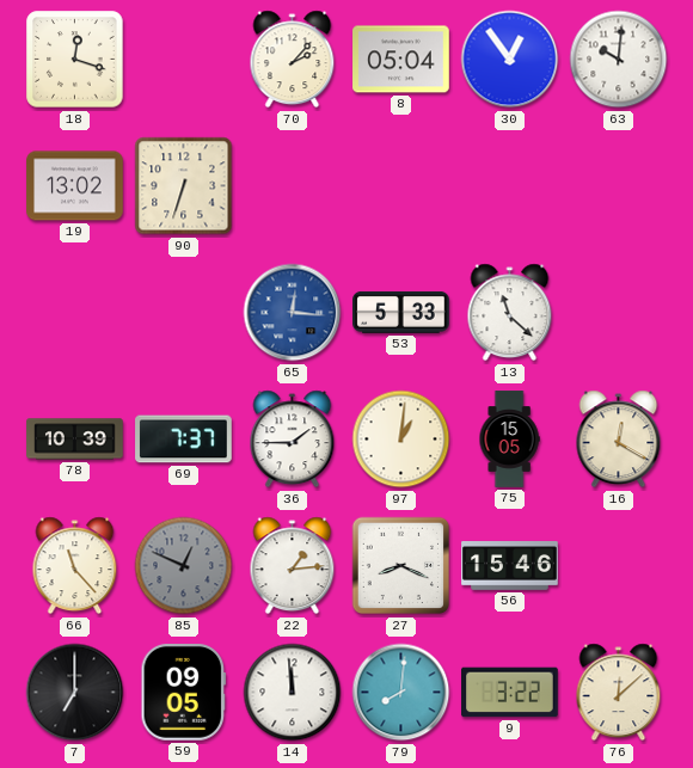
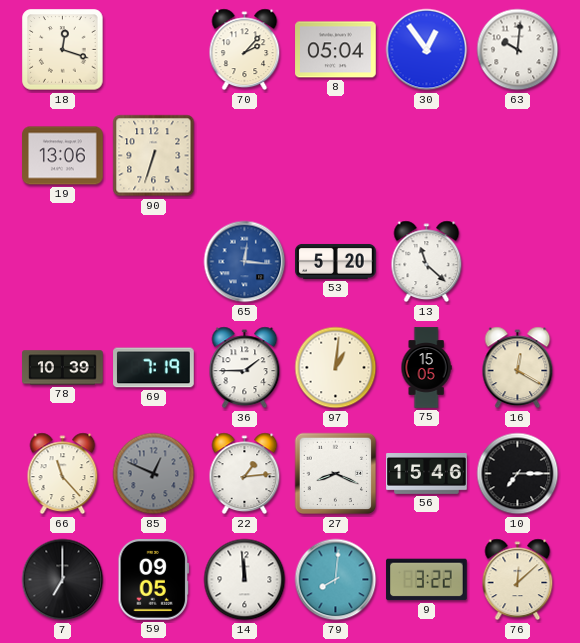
19: 13:02 -> 13:06
53: 5:33 -> 5:20
69: 7:37 -> 7:19
10: none -> 7:15
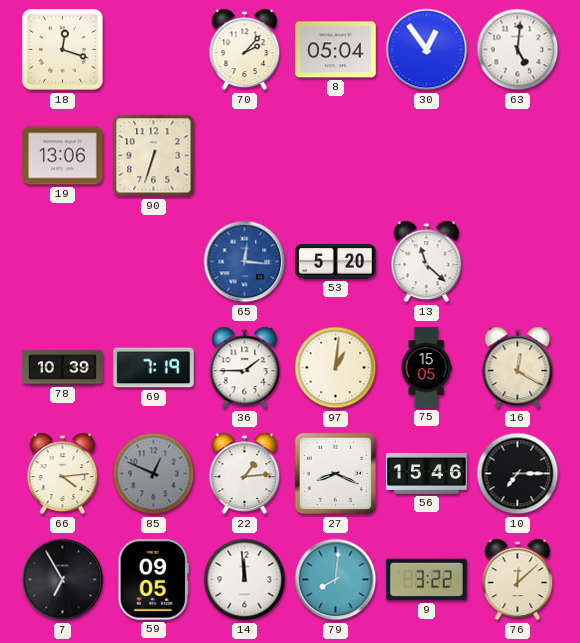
63: 10:01 -> 5:01
66: 11:23 -> 4:14
7: 7:00 -> 6:55
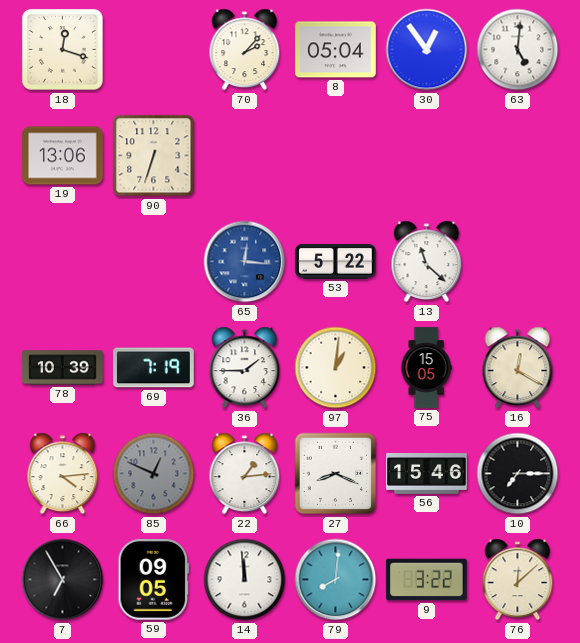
53: 5:20 -> 5:22
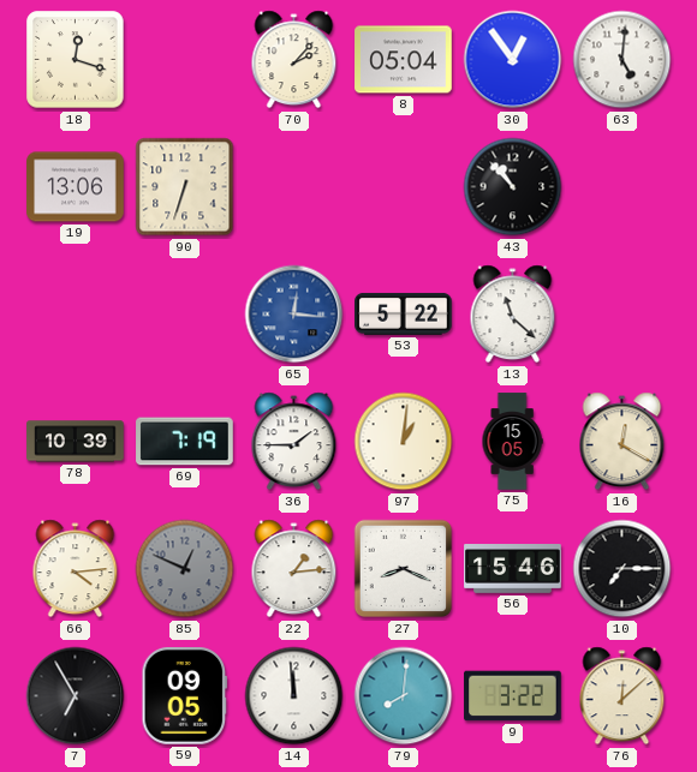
43: none -> 10:53
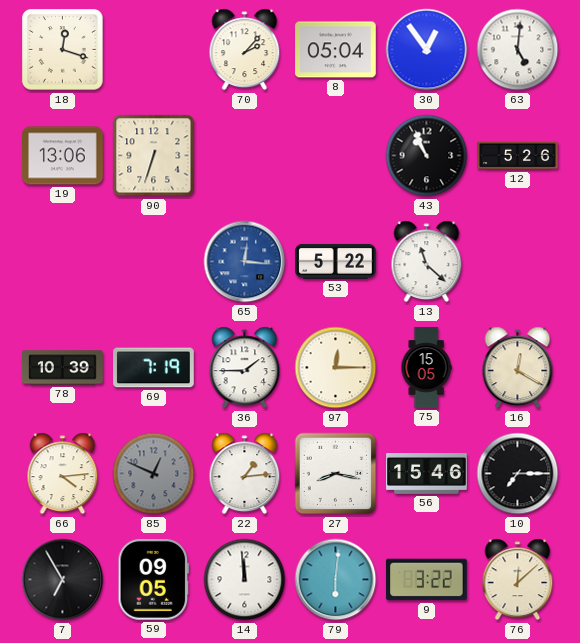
43: 10:53 -> 10:56
12: none -> 5:26
97: 1:01 -> 12:15
27: 8:19 -> 8:17
79: 8:01 -> 6:01
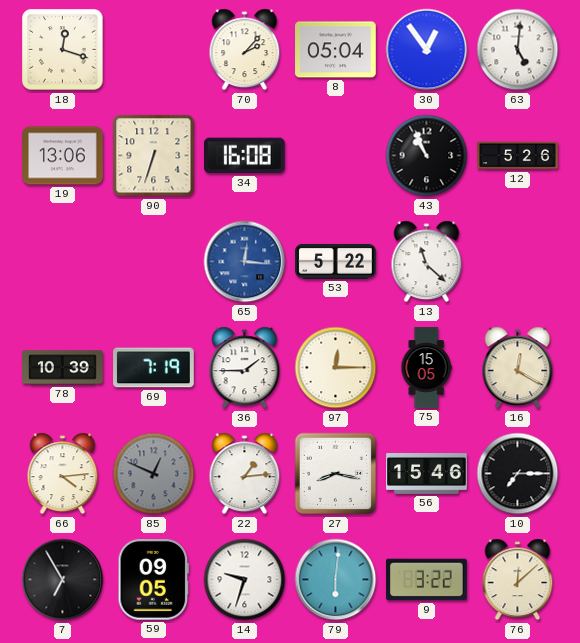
34: none -> 16:08
14: 11:59 -> 9:33
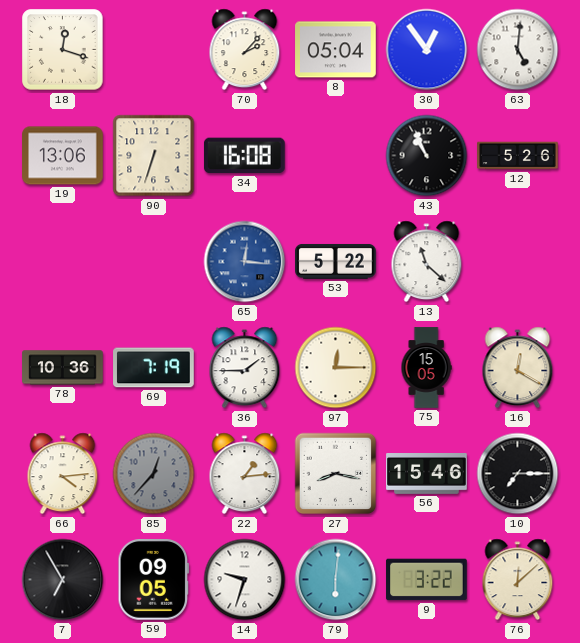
78: 10:39 -> 10:36
85: 12:49 -> 12:37
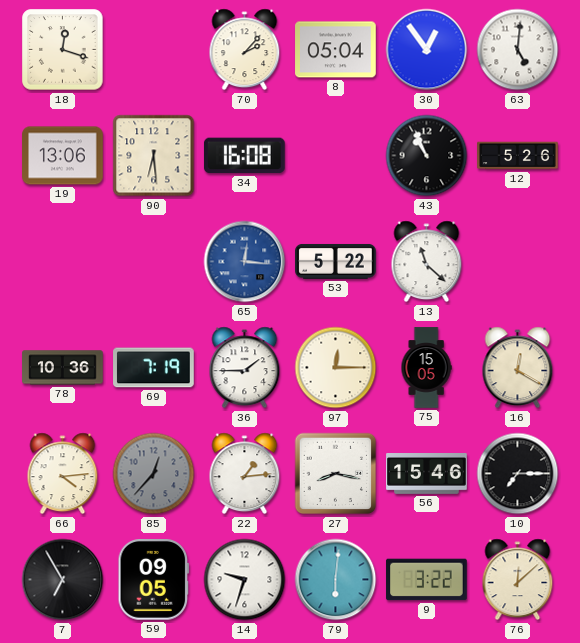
90: 6:33 -> 6:29
